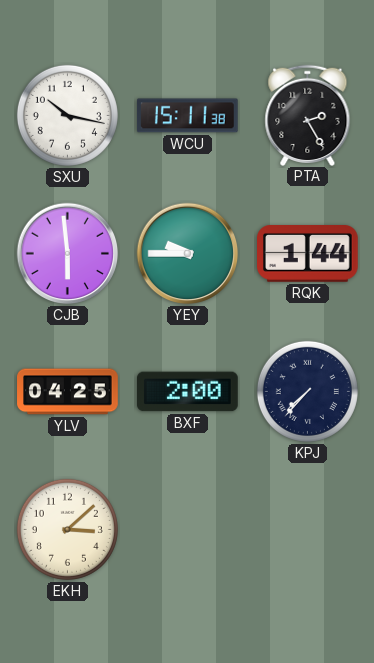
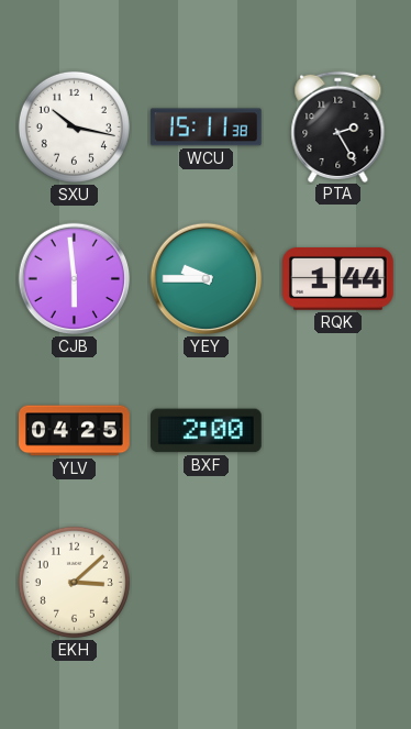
KPJ: 7:37 -> none
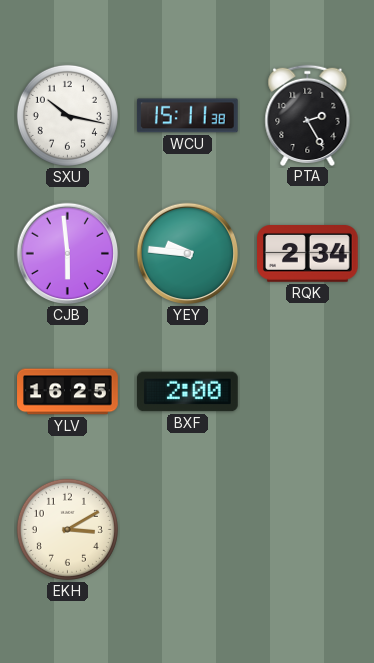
YEY: 9:45 -> 9:46
RQK: 1:44 -> 2:34
YLV: 04:25 -> 16:25
EKH: 3:08 -> 3:10
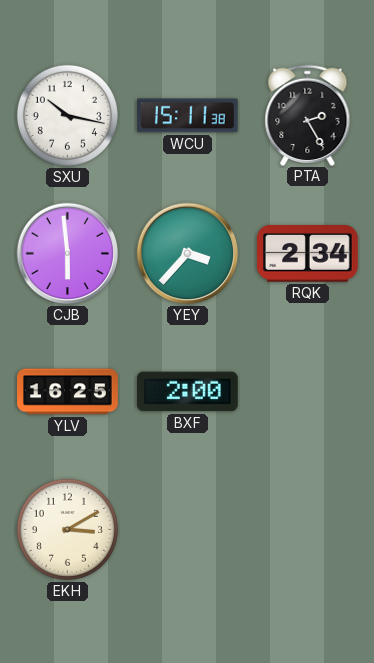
YEY: 9:46 -> 3:37
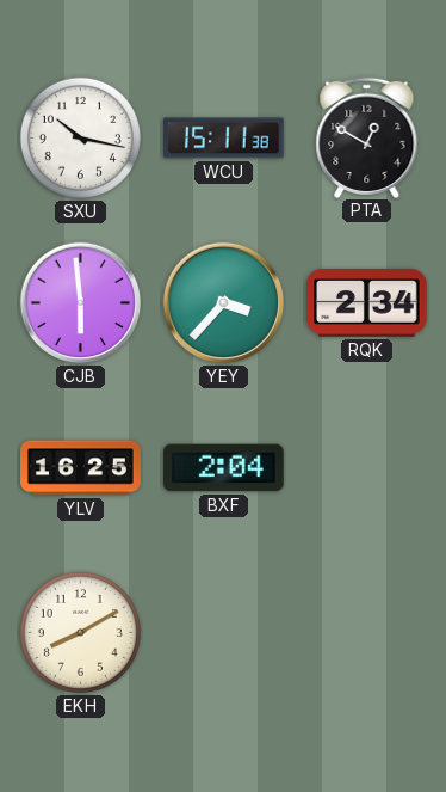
PTA: 2:25 -> 12:50
BXF: 2:00 -> 2:04
EKH: 3:10 -> 8:10
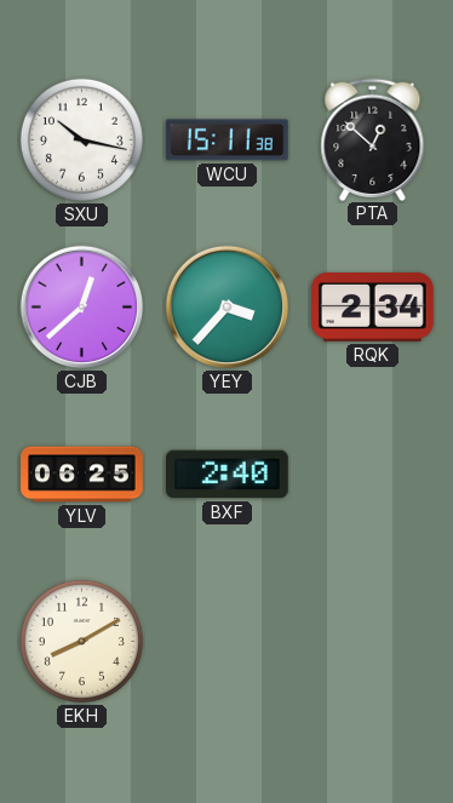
PTA: 12:50 -> 12:52
CJB: 5:59 -> 12:38
YLV: 16:25 -> 06:25
BXF: 2:04 -> 2:40
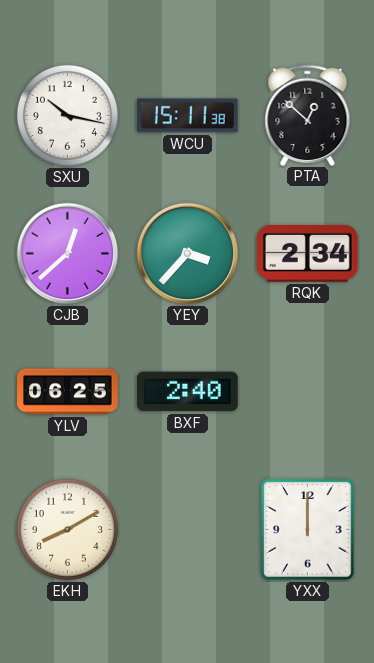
YXX: none -> 12:00
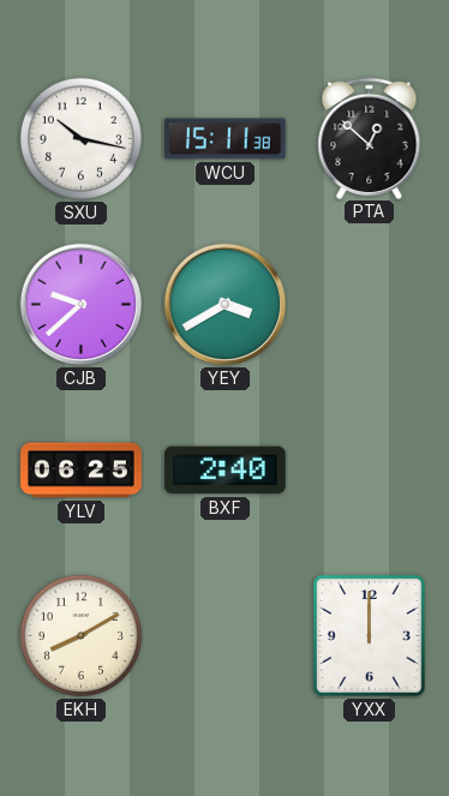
CJB: 12:38 -> 9:38
YEY: 3:37 -> 3:40
RQK: 2:34 -> none
